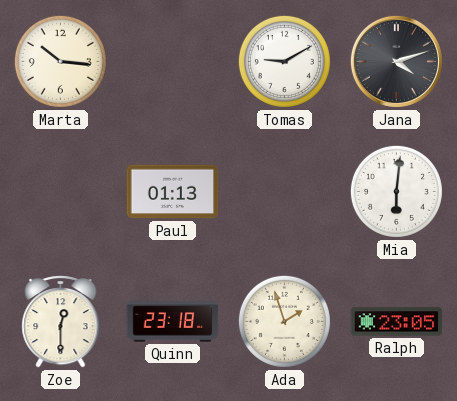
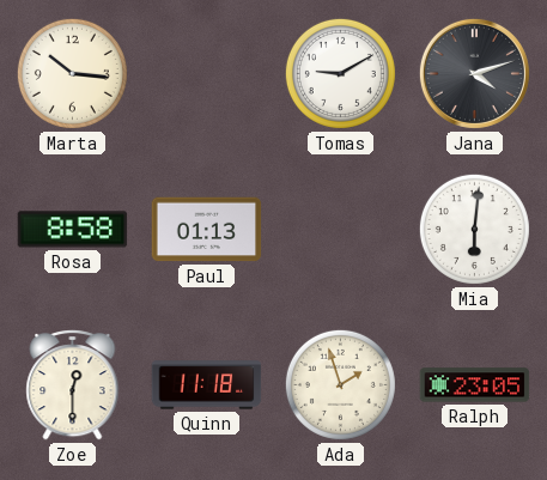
Rosa: none -> 8:58
Quinn: 23:18 -> 11:18
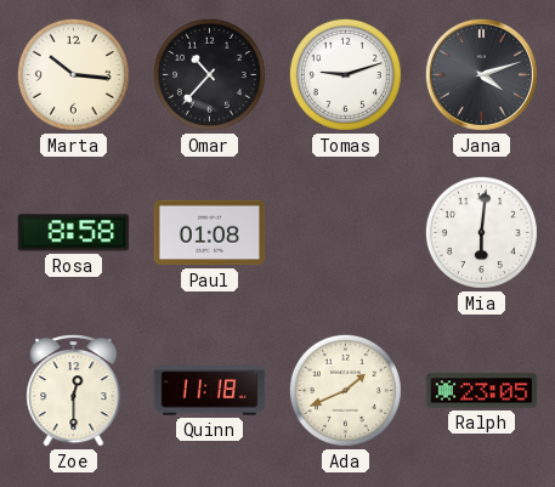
Omar: none -> 10:37
Tomas: 9:10 -> 9:12
Paul: 01:13 -> 01:08
Ada: 1:57 -> 1:41
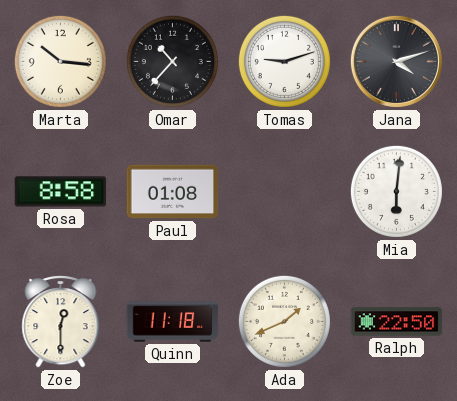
Ralph: 23:05 -> 22:50
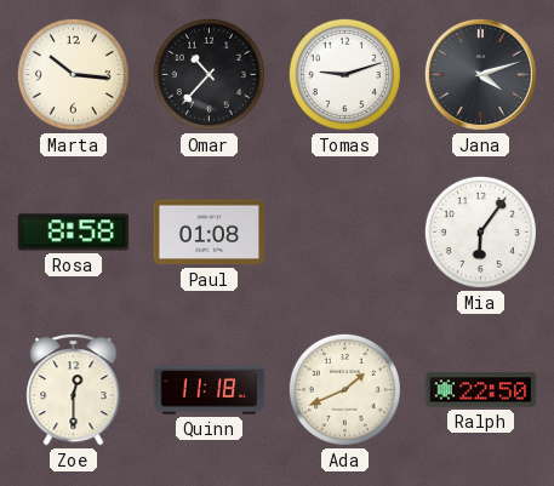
Mia: 6:01 -> 6:06
